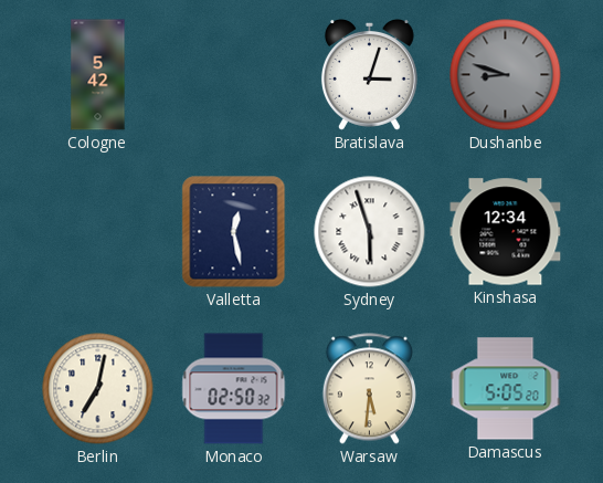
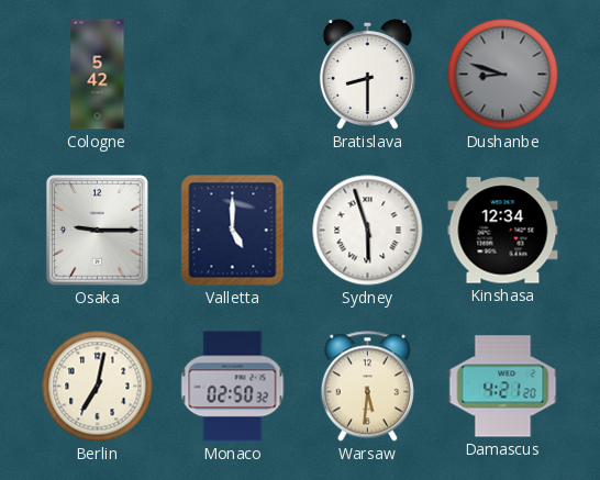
Bratislava: 3:03 -> 8:30
Osaka: none -> 9:15
Valletta: 12:28 -> 5:00
Damascus: 5:05 -> 4:21
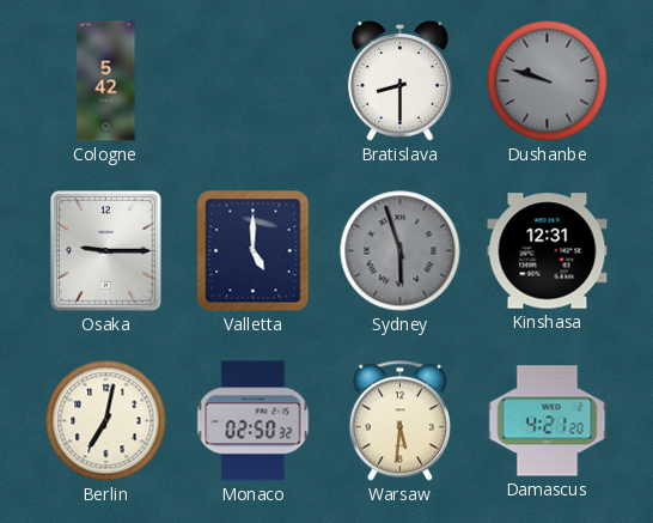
Dushanbe: 8:48 -> 9:48
Sydney dial: white -> grey
Kinshasa: 12:34 -> 12:31
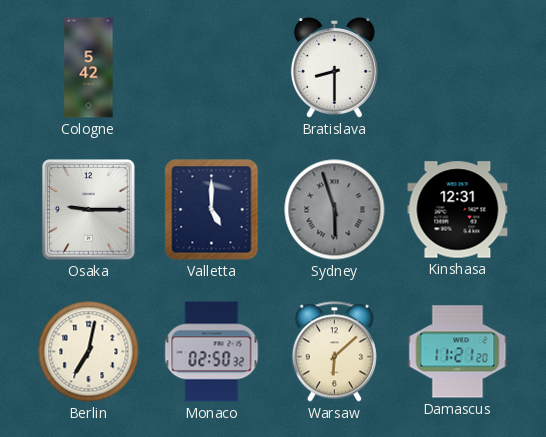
Dushanbe: 9:48 -> none
Warsaw: 5:31 -> 6:08
Damascus: 4:21 -> 11:21
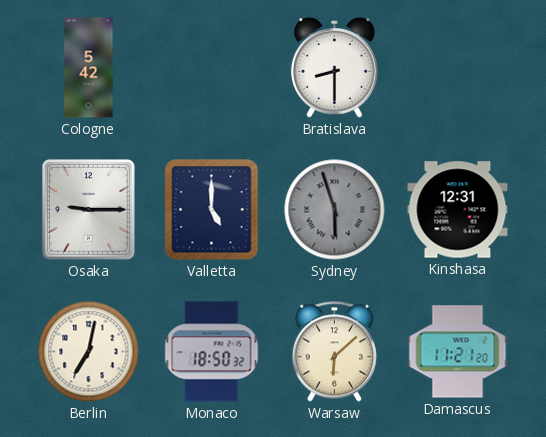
Monaco: 02:50 -> 18:50
